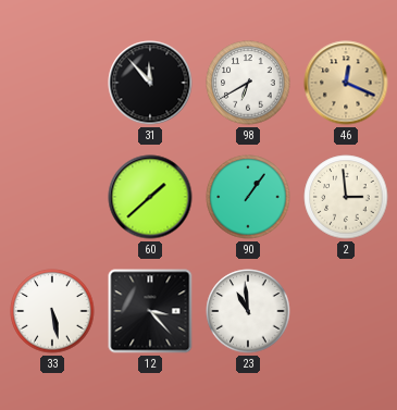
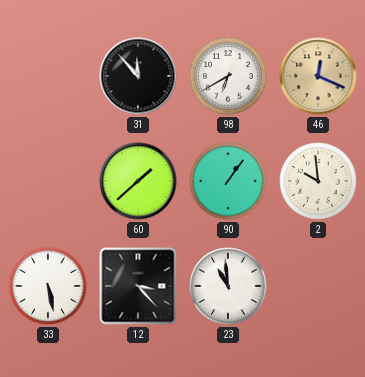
2: 2:59 -> 9:59
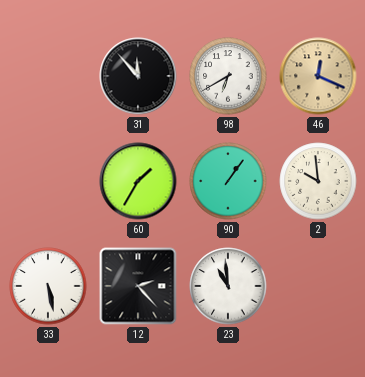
60: 1:38 -> 1:35
12: 3:23 -> 2:23
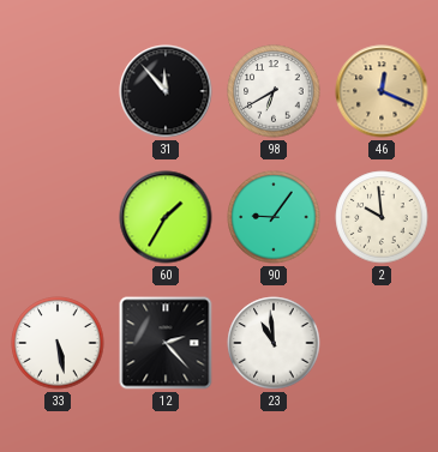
90: 1:06 -> 9:06
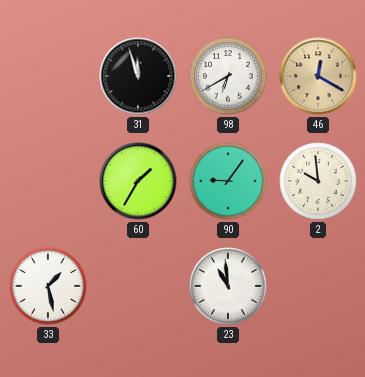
31: 11:53 -> 11:57
46: 12:19 -> 12:20
33: 5:28 -> 1:28
12: 2:23 -> none
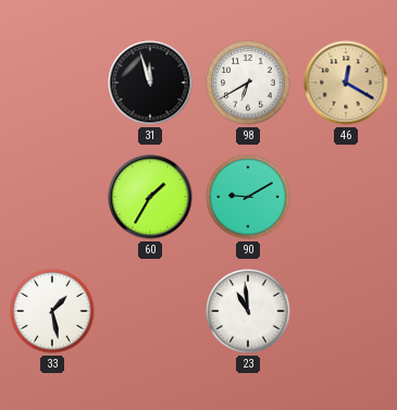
90: 9:06 -> 9:10
2: 9:59 -> none
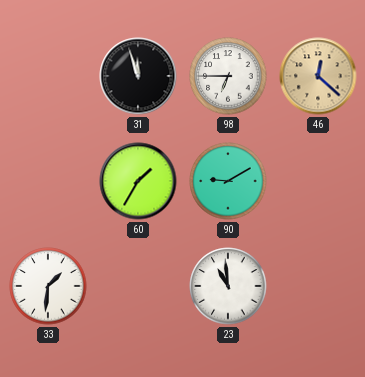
98: 6:40 -> 6:45
46: 12:20 -> 12:22
33: 1:28 -> 1:31
